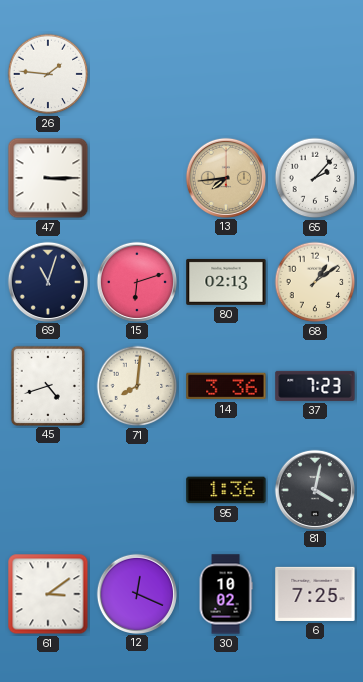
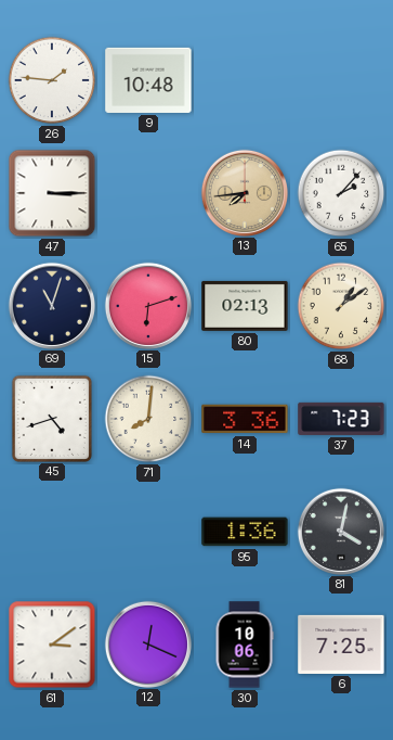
9: none -> 10:48
30: 10:02 -> 10:06
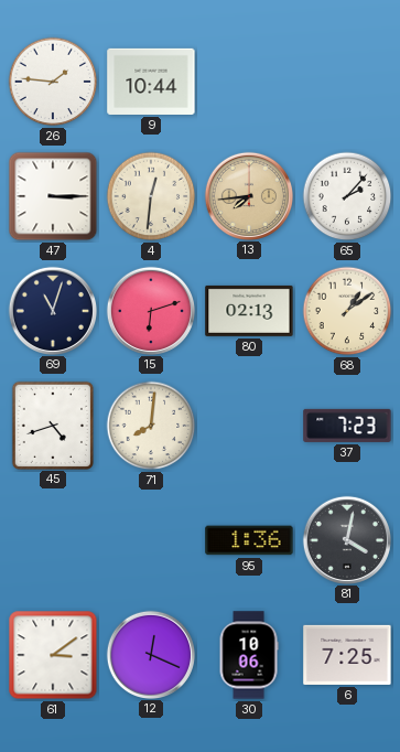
9: 10:48 -> 10:44
4: none -> 12:31
14: 3:36 -> none
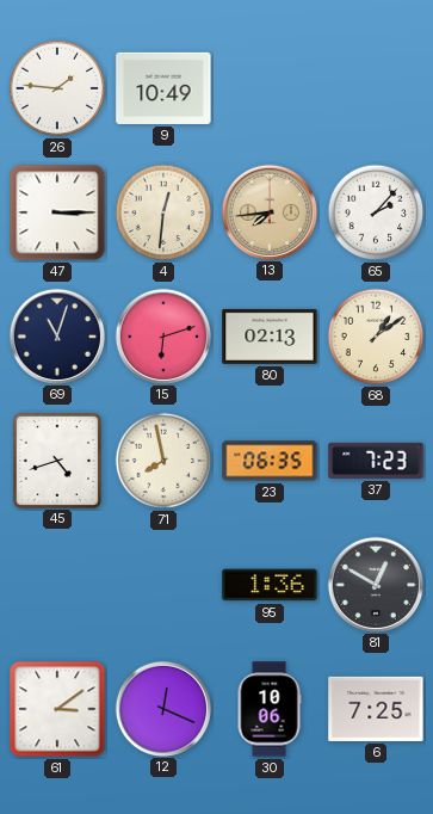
9: 10:44 -> 10:49
71: 8:01 -> 7:58
23: none -> 06:35
81: 4:02 -> 12:50
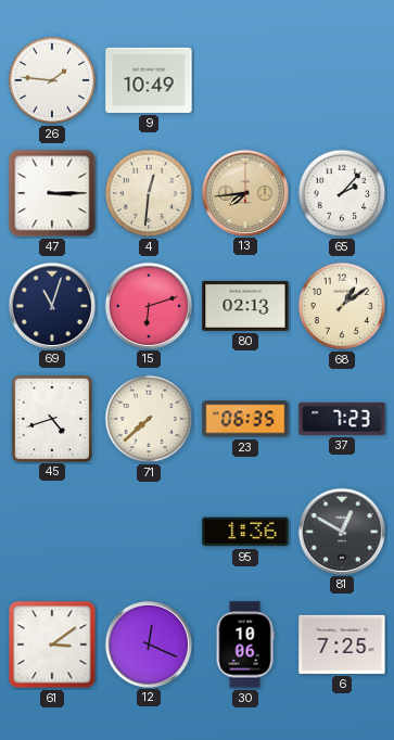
71: 7:58 -> 7:38
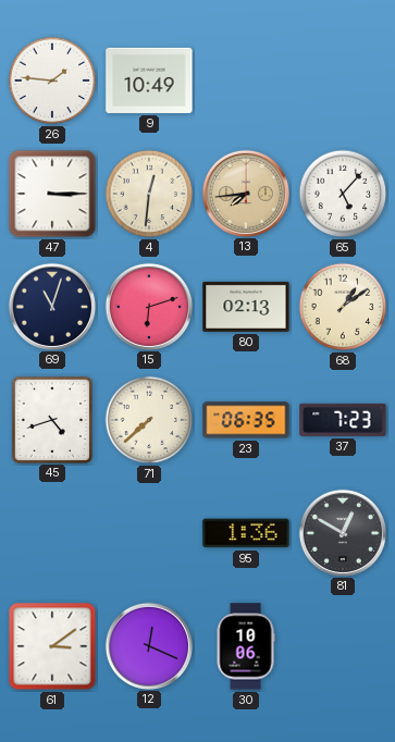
65: 2:07 -> 5:07
6: 7:25 -> none
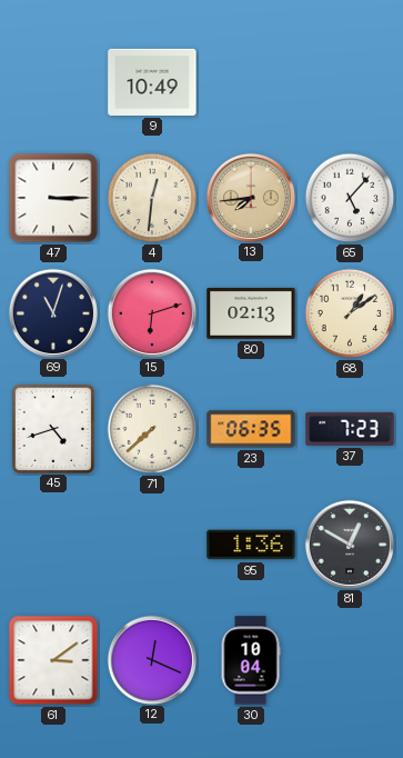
26: 1:46 -> none
30: 10:06 -> 10:04
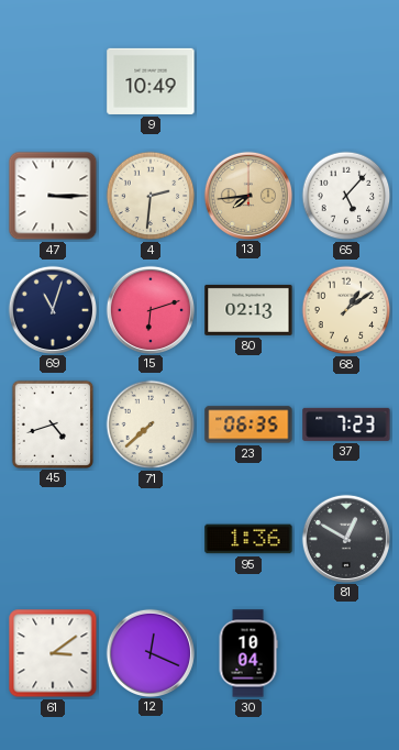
4: 12:31 -> 2:31
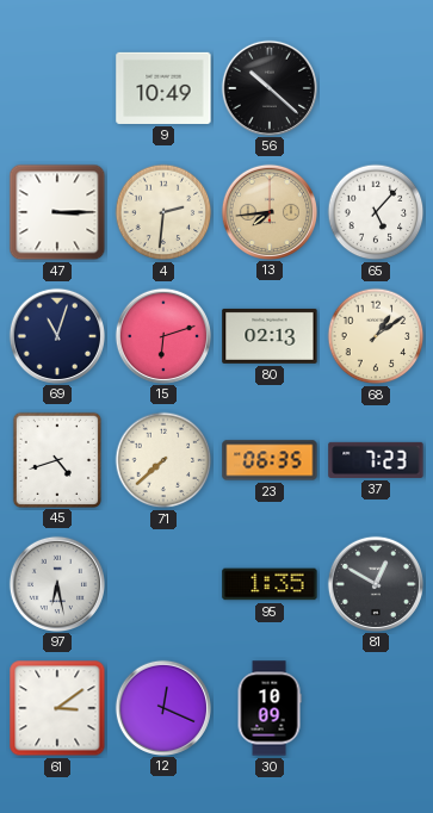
56: none -> 10:22
97: none -> 6:28
95: 1:36 -> 1:35
30: 10:04 -> 10:09
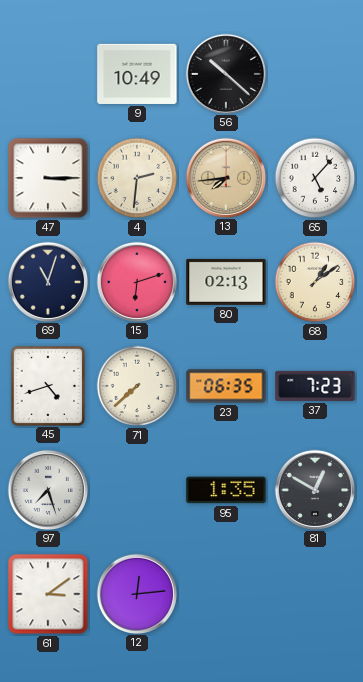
97: 6:28 -> 7:27
12: 12:19 -> 12:14
30: 10:09 -> none
